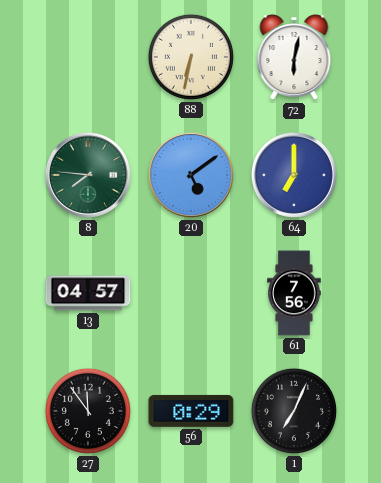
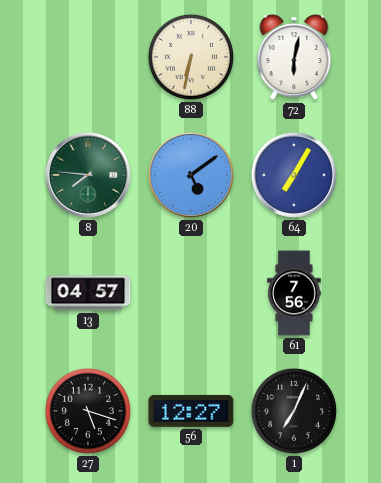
64: 7:00 -> 7:05
27: 11:54 -> 5:18
56: 0:29 -> 12:27
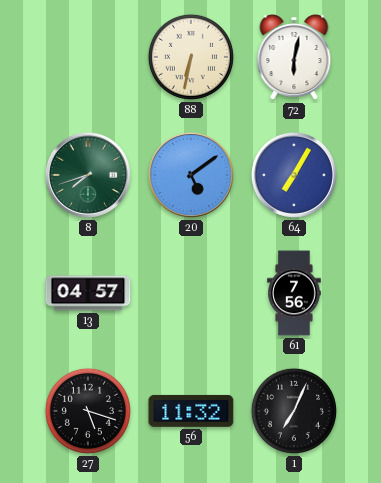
8: 7:46 -> 7:42
56: 12:27 -> 11:32
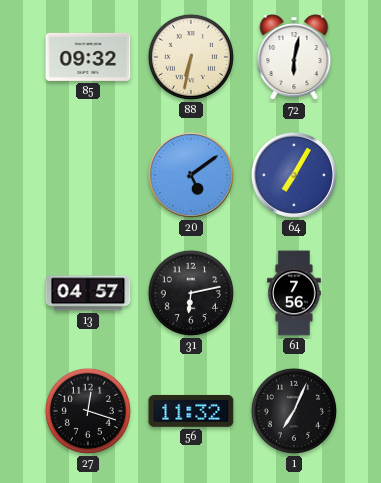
85: none -> 09:32
8: 7:42 -> none
31: none -> 6:13
27: 5:18 -> 12:18
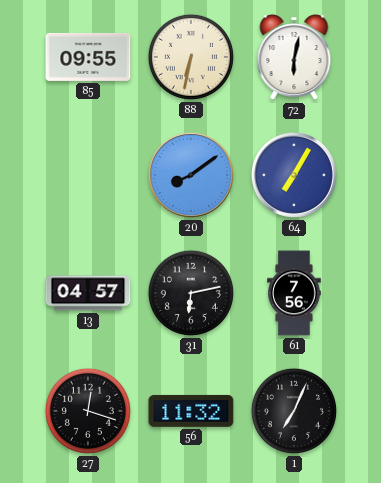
85: 09:32 -> 09:55
20: 5:09 -> 8:09
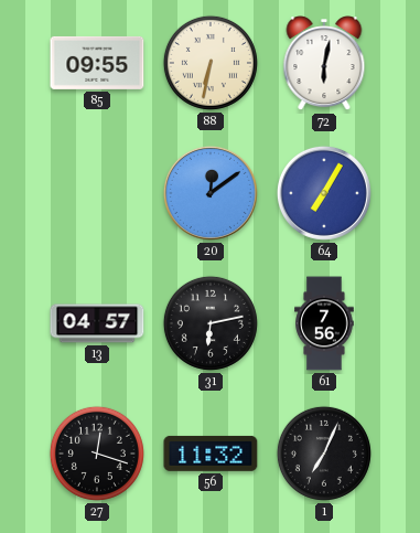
20: 8:09 -> 12:09
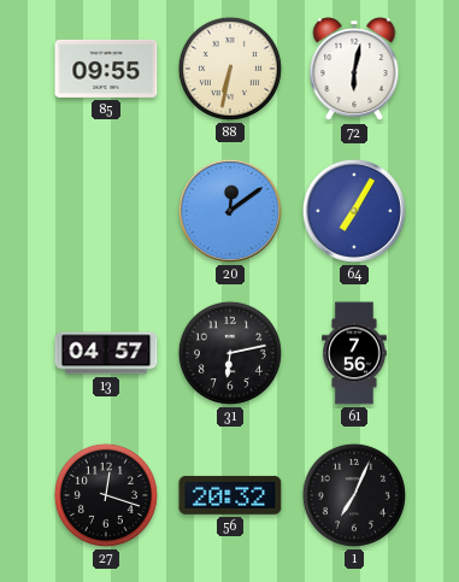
56: 11:32 -> 20:32
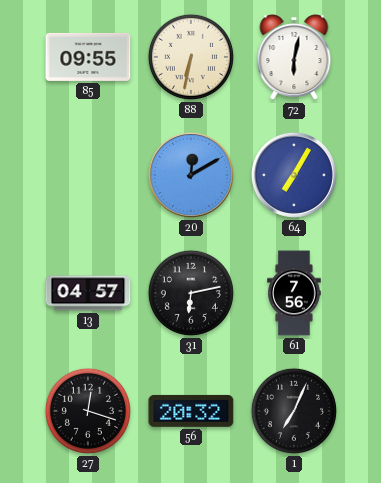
20: 12:09 -> 12:10
